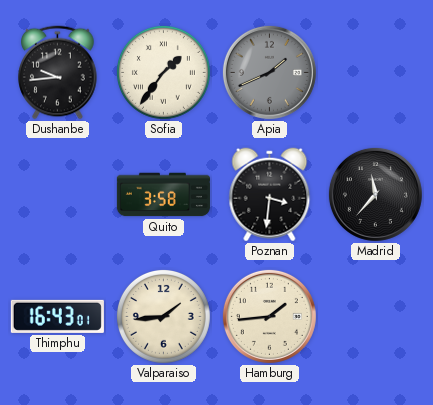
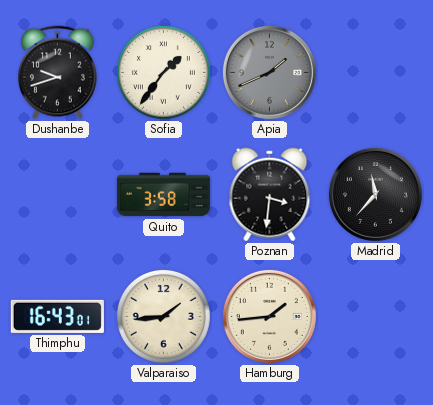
Dushanbe: 9:44 -> 9:42
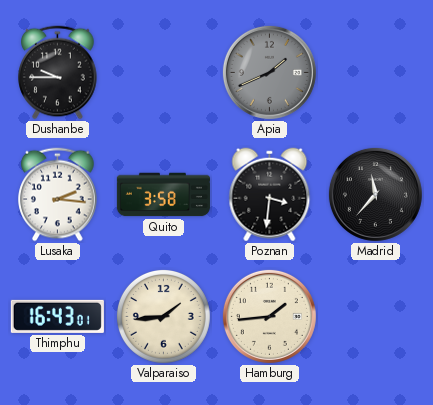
Dushanbe: 9:42 -> 9:45
Sofia: 1:36 -> none
Lusaka: none -> 2:16
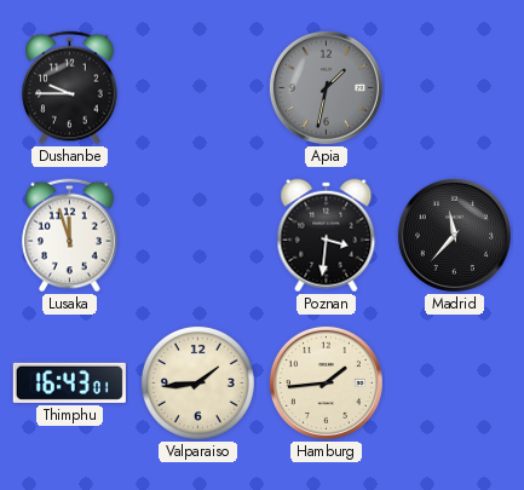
Apia: 1:41 -> 1:32
Lusaka: 2:16 -> 11:57
Quito: 3:58 -> none
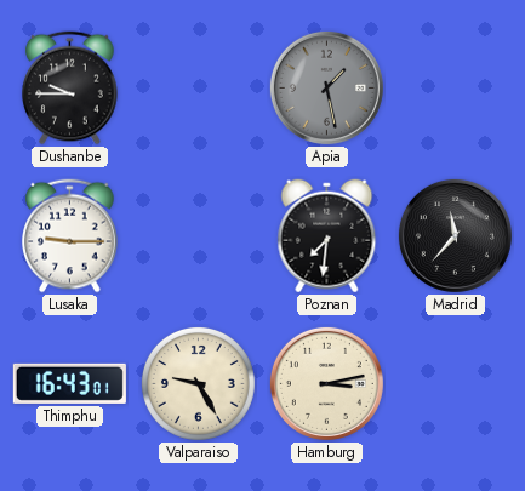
Apia: 1:32 -> 1:28
Lusaka: 11:57 -> 9:15
Poznan: 3:31 -> 7:31
Valparaiso: 1:44 -> 9:25
Hamburg: 1:44 -> 3:13
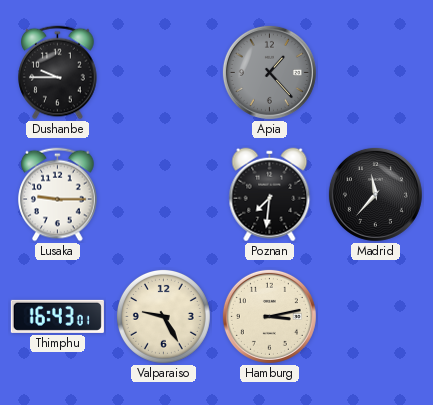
Apia: 1:28 -> 1:23
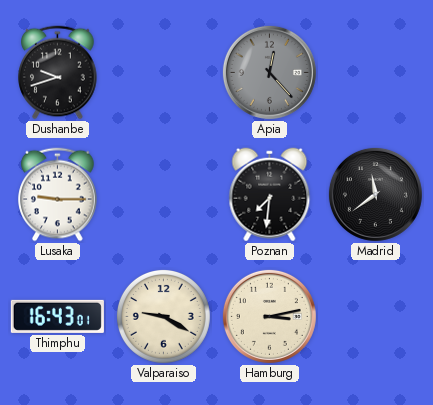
Dushanbe: 9:45 -> 9:42
Apia: 1:23 -> 12:23
Madrid: 11:37 -> 11:39
Valparaiso: 9:25 -> 9:20
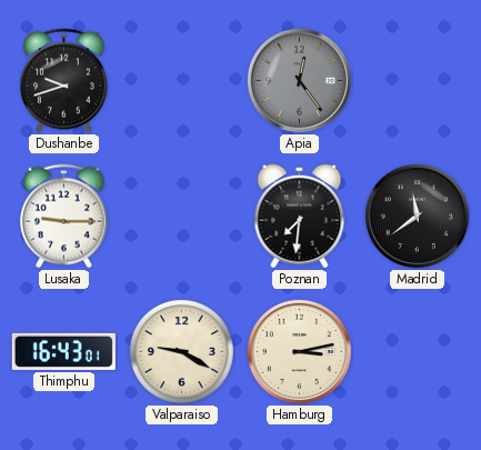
Apia: 12:23 -> 12:24
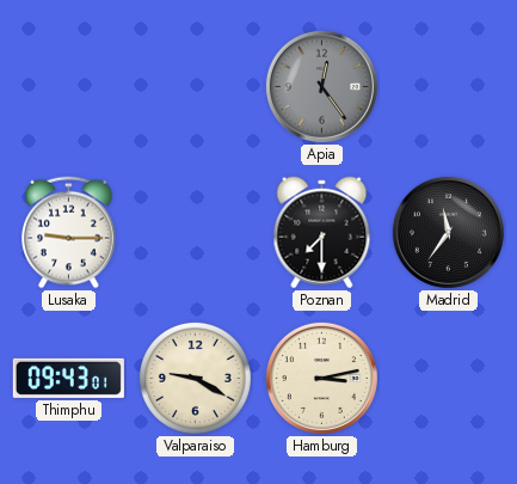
Dushanbe: 9:42 -> none
Poznan: 7:31 -> 7:30
Madrid: 11:39 -> 11:36
Thimphu: 16:43 -> 09:43
